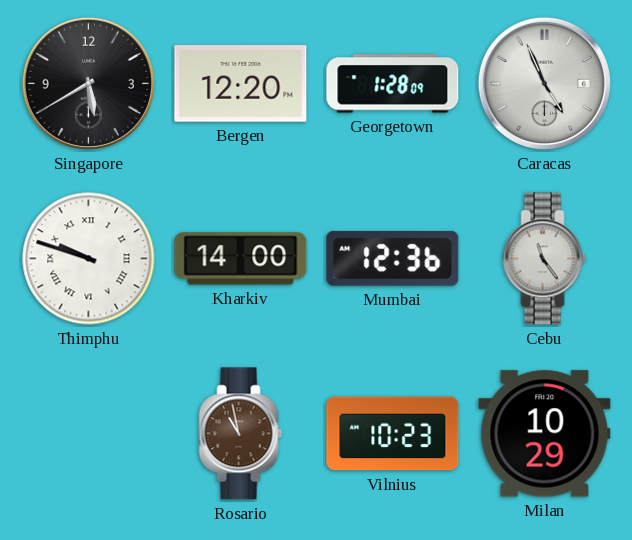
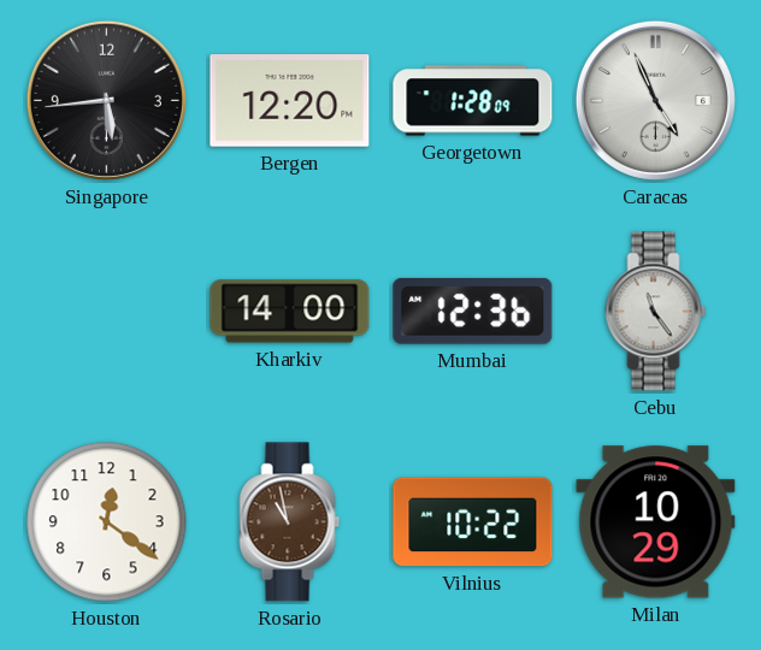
Singapore: 5:40 -> 5:44
Thimphu: 9:48 -> none
Houston: none -> 12:21
Vilnius: 10:23 -> 10:22
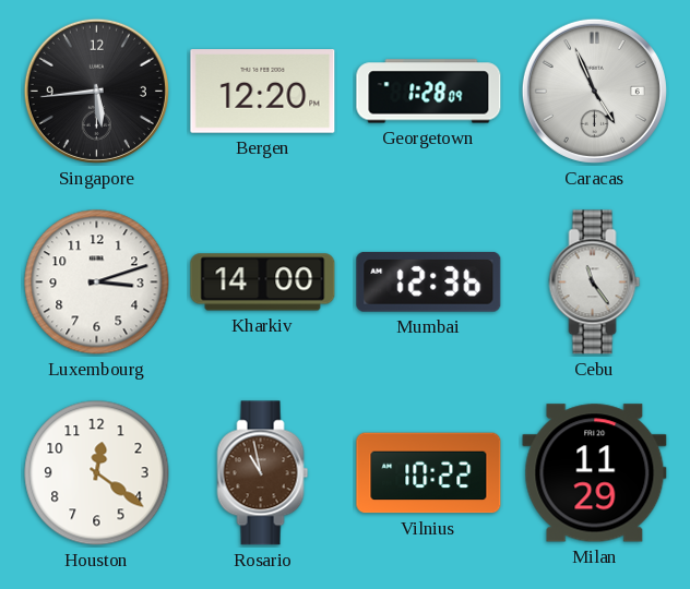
Luxembourg: none -> 3:12
Milan: 10:29 -> 11:29
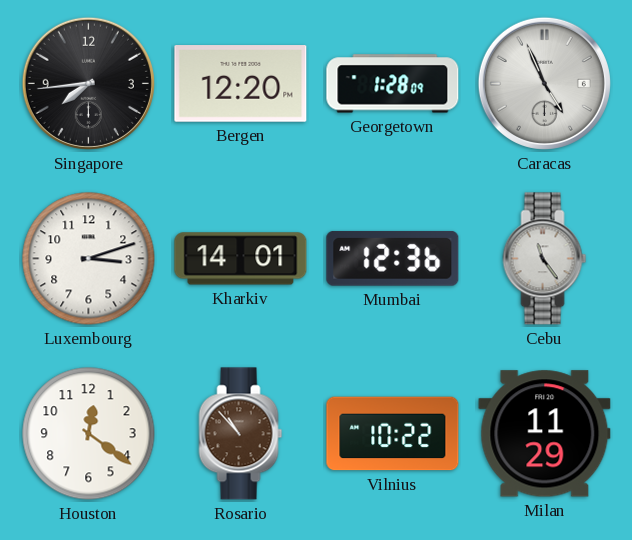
Singapore: 5:44 -> 7:44
Kharkiv: 14:00 -> 14:01
Rosario: 10:58 -> 10:53
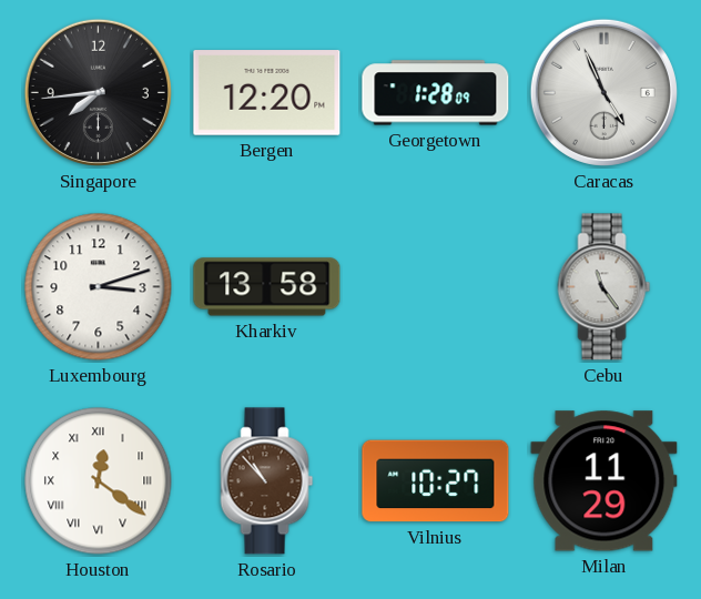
Kharkiv: 14:01 -> 13:58
Mumbai: 12:36 -> none
Houston numerals: Arabic -> Roman
Vilnius: 10:22 -> 10:27
